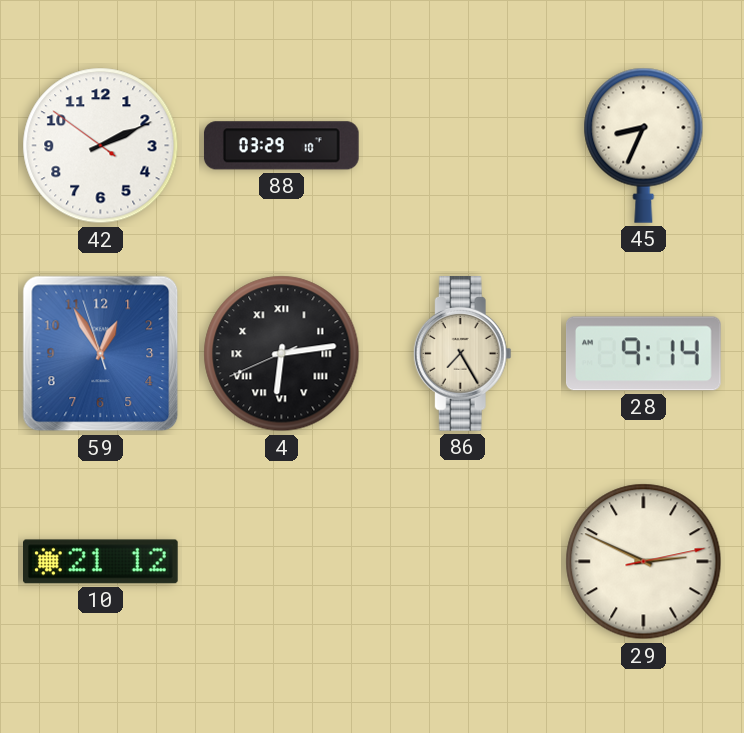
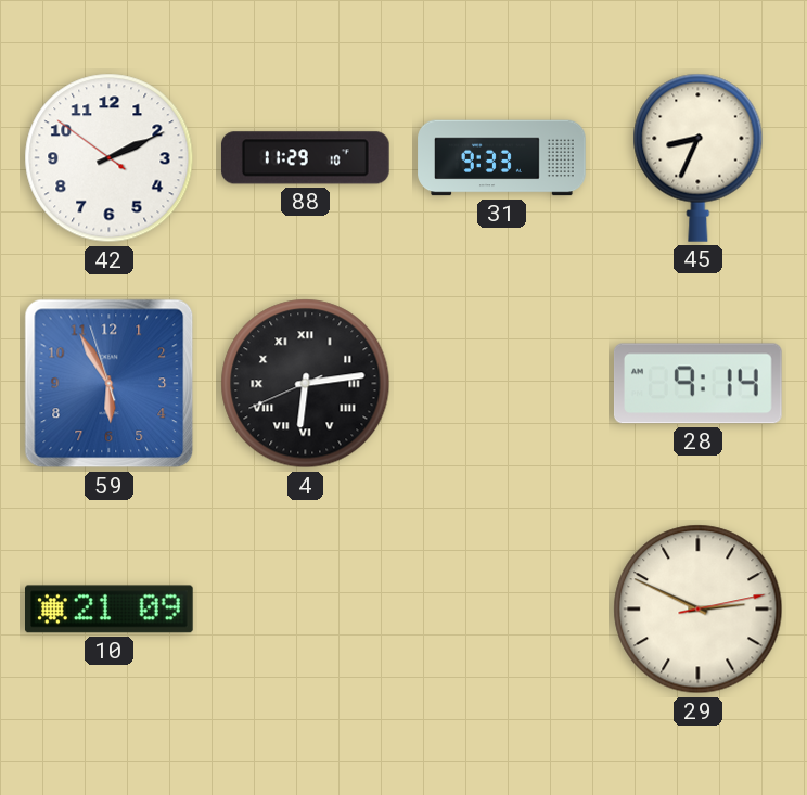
88: 03:29 -> 11:29
31: none -> 9:33
59: 12:54 -> 5:54
86: 7:25 -> none
10: 21:12 -> 21:09
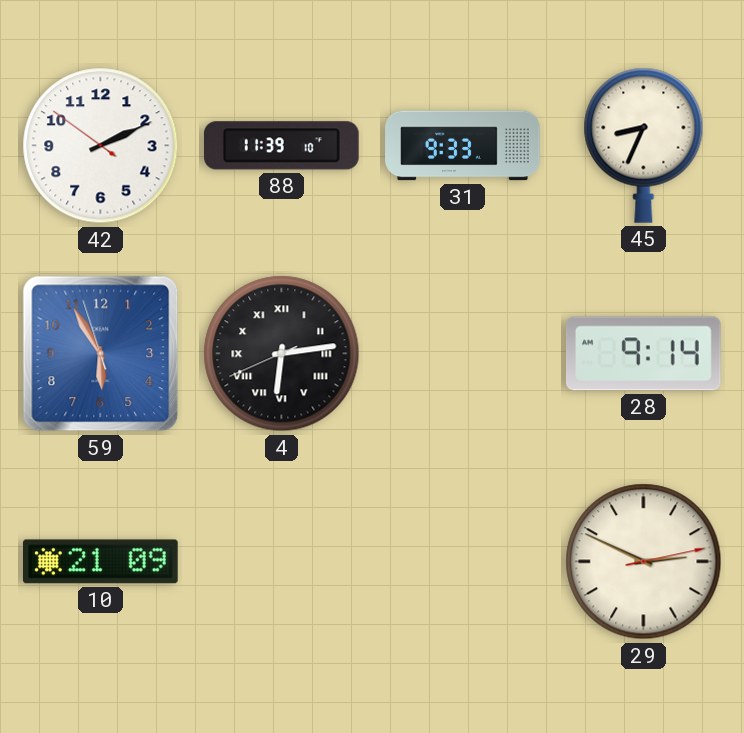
88: 11:29 -> 11:39
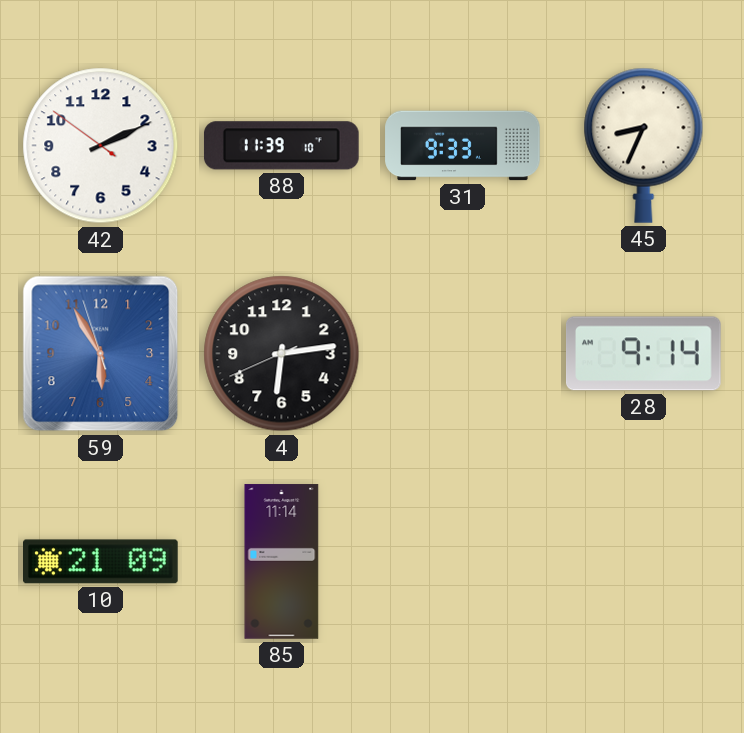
4 numerals: Roman -> Arabic
85: none -> 11:14
29: 2:49 -> none
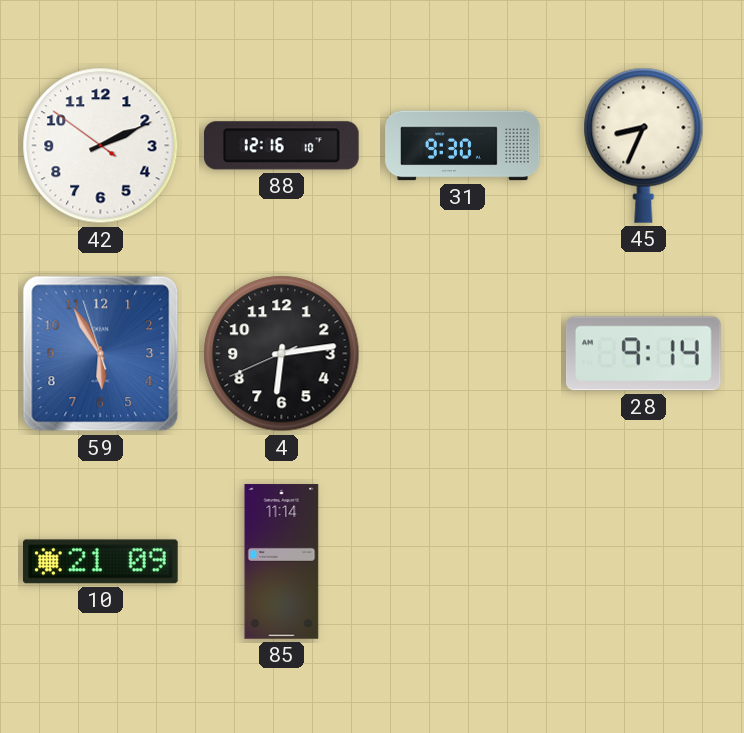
88: 11:39 -> 12:16
31: 9:33 -> 9:30
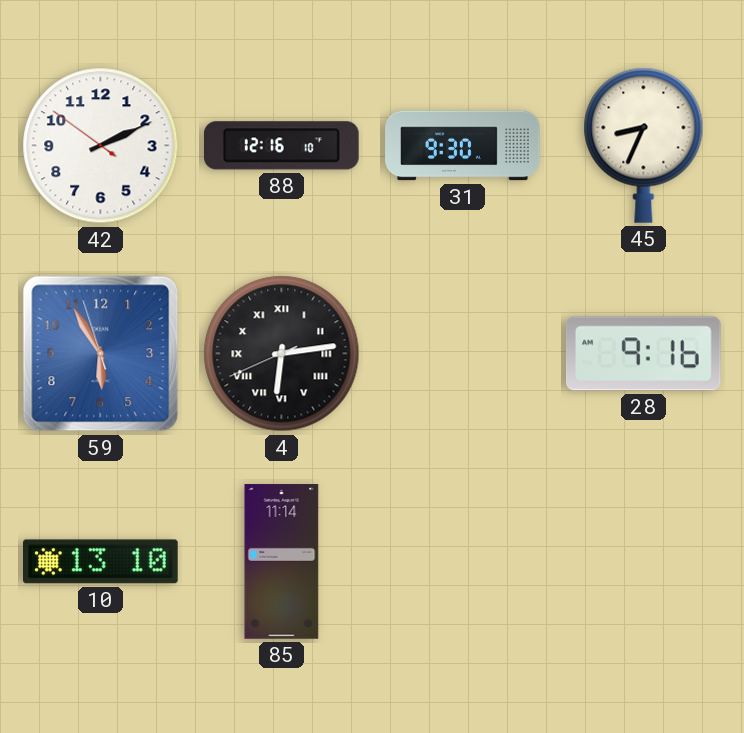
4 numerals: Arabic -> Roman
28: 9:14 -> 9:16
10: 21:09 -> 13:10
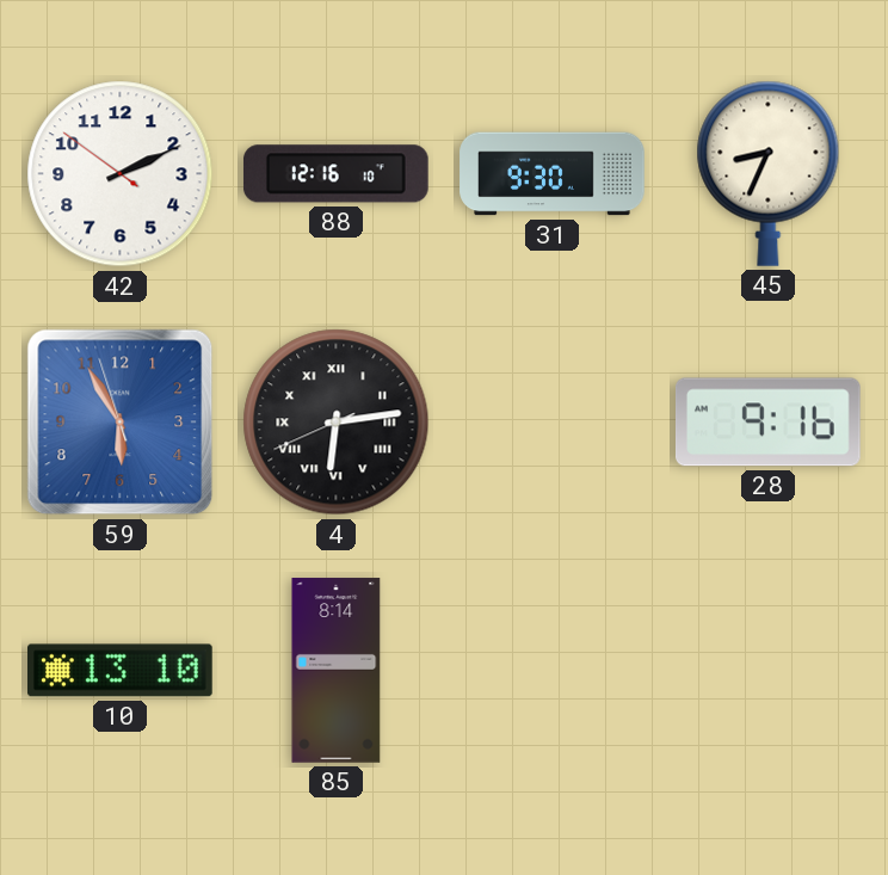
85: 11:14 -> 8:14
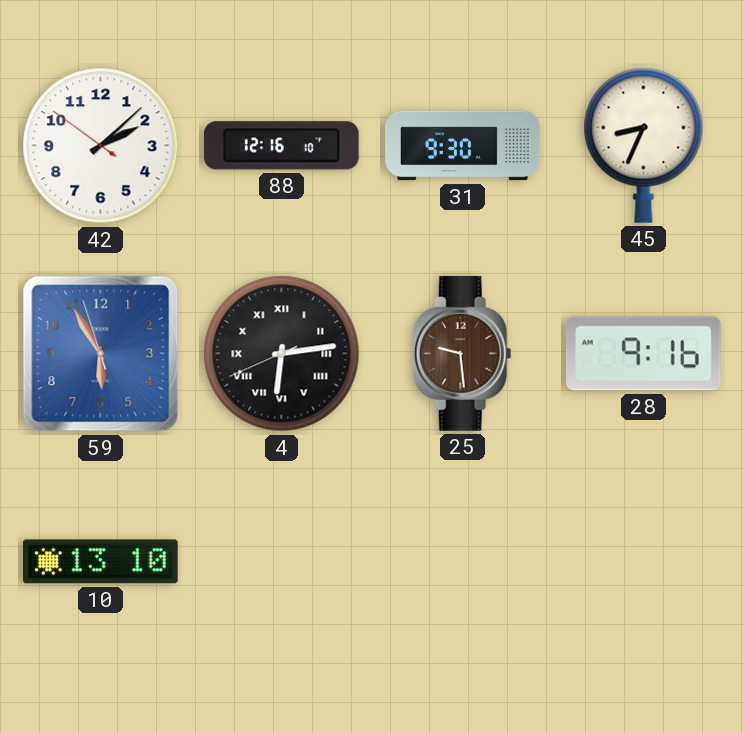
42: 2:10 -> 2:07
25: none -> 9:29
85: 8:14 -> none
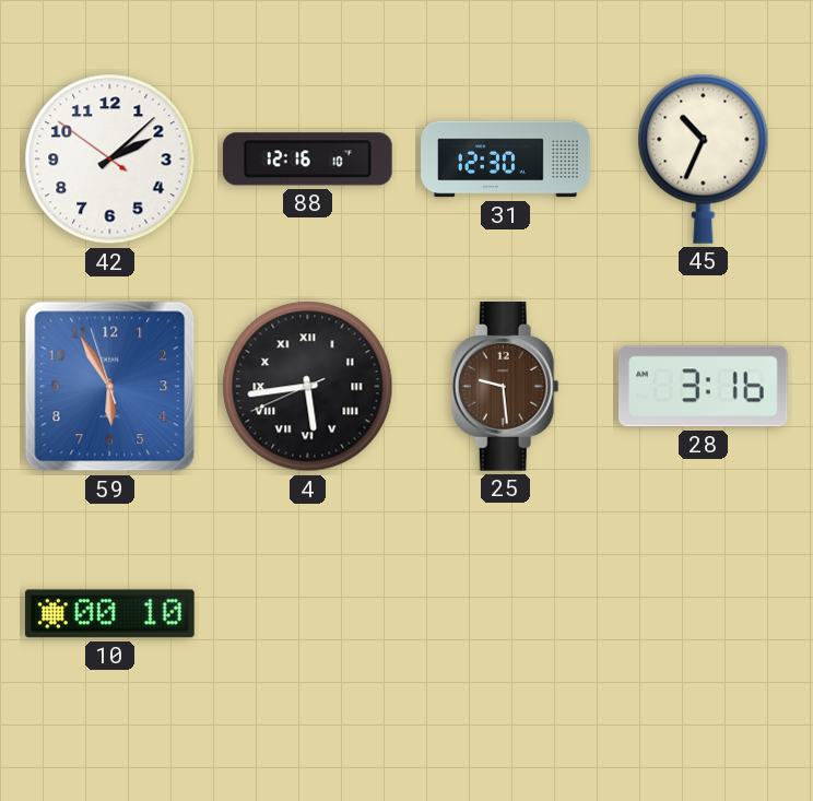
31: 9:30 -> 12:30
45: 8:34 -> 10:34
4: 6:13 -> 5:43
28: 9:16 -> 3:16
10: 13:10 -> 00:10
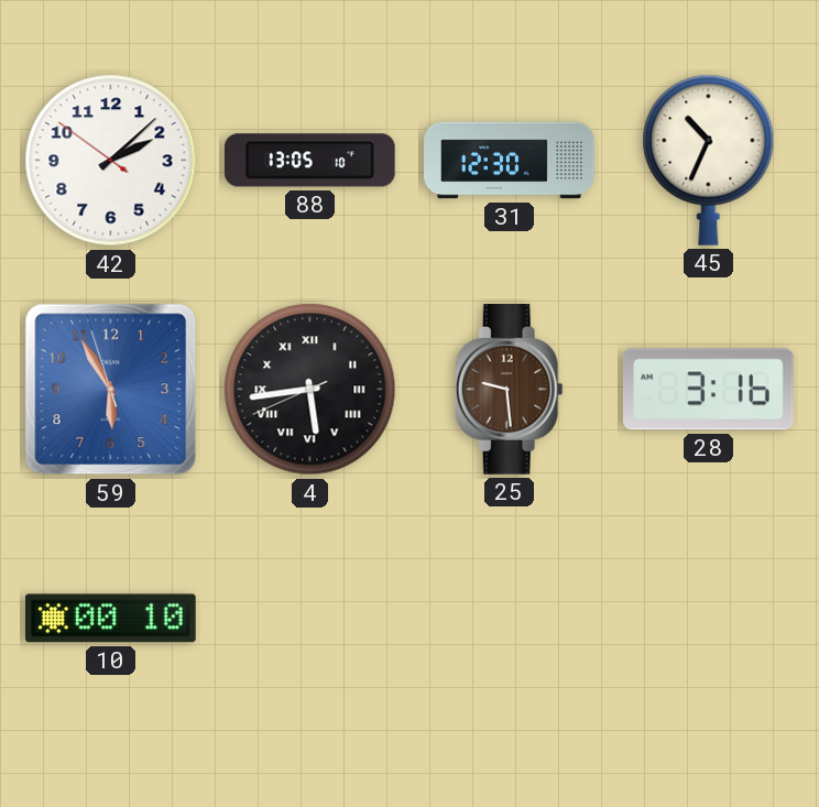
88: 12:16 -> 13:05
